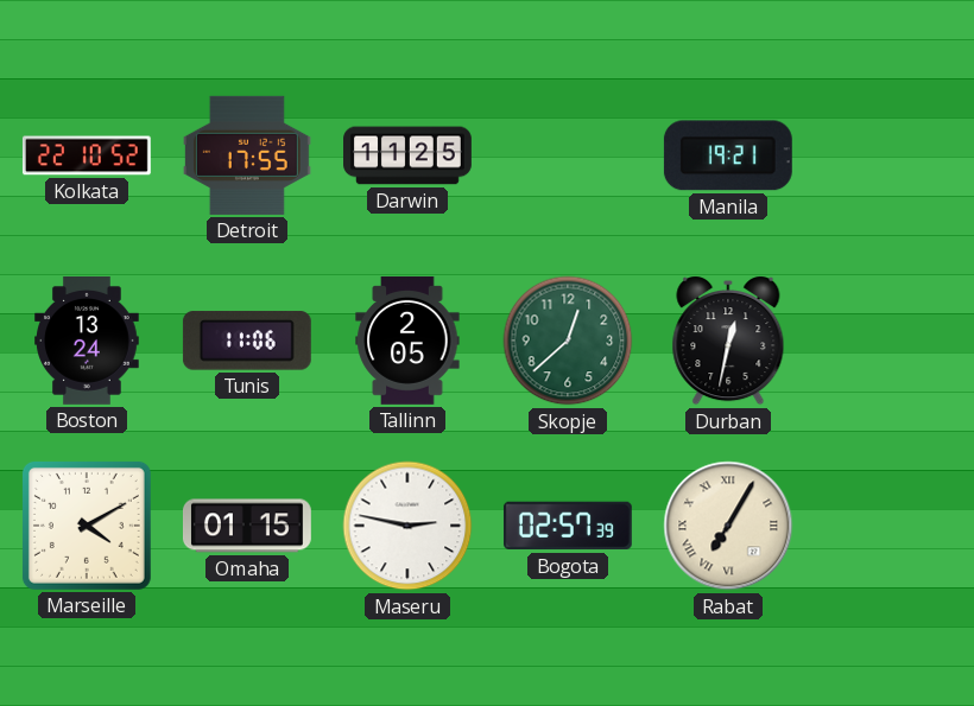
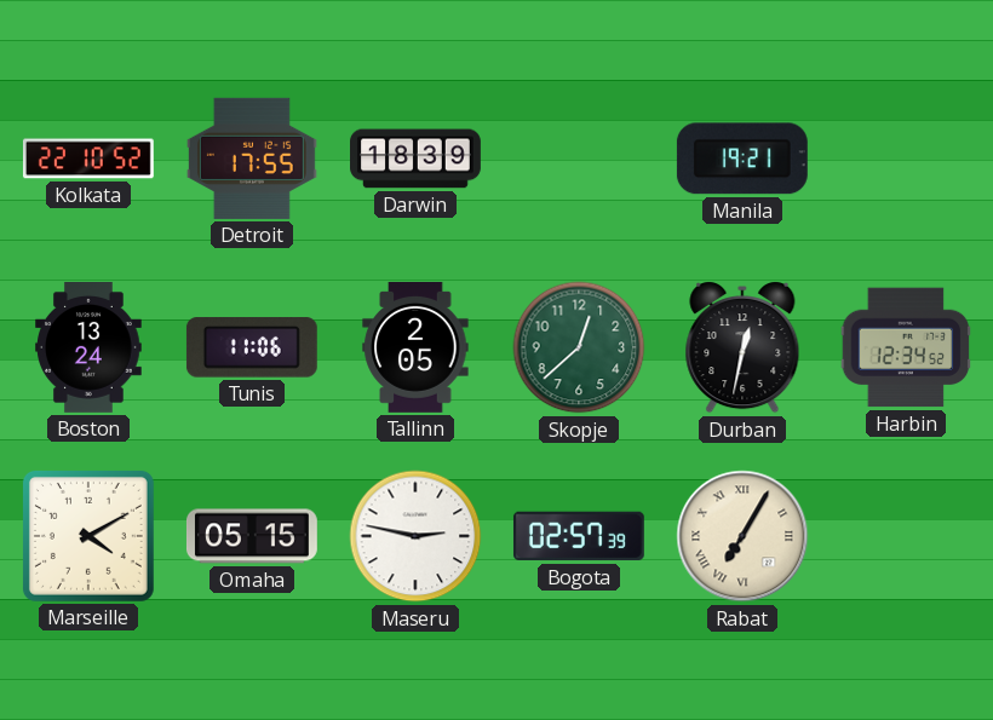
Darwin: 11:25 -> 18:39
Harbin: none -> 12:34
Omaha: 01:15 -> 05:15
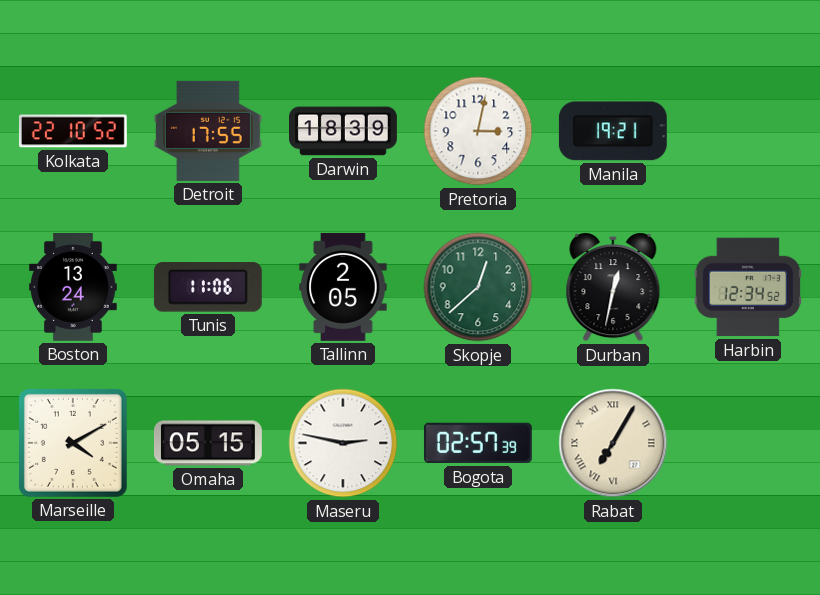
Pretoria: none -> 3:02
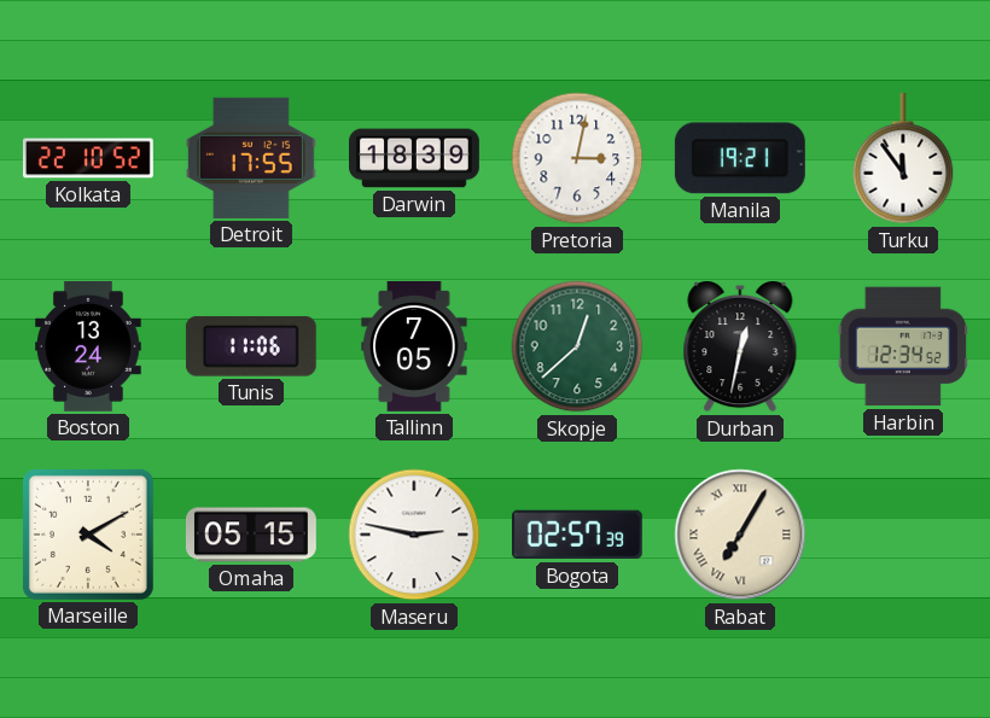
Turku: none -> 11:54
Tallinn: 2:05 -> 7:05
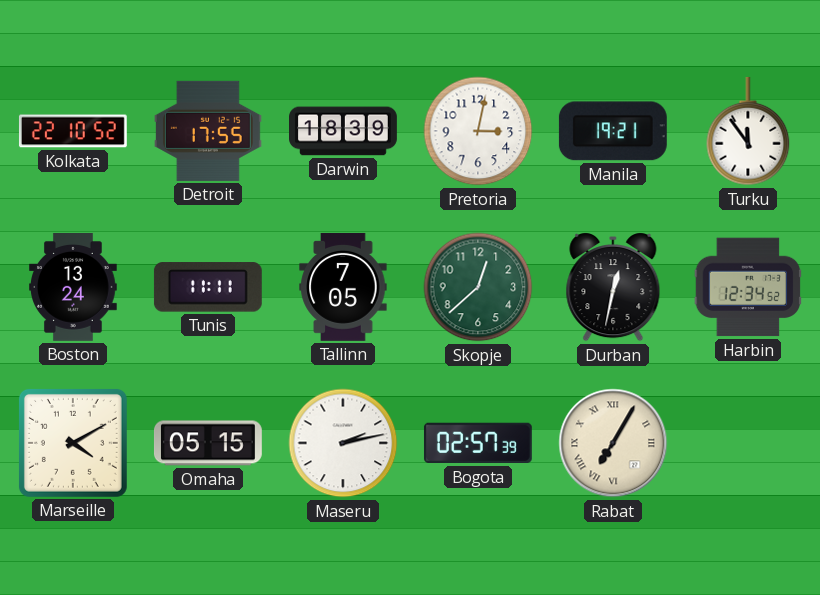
Tunis: 11:06 -> 11:11
Maseru: 2:47 -> 2:13
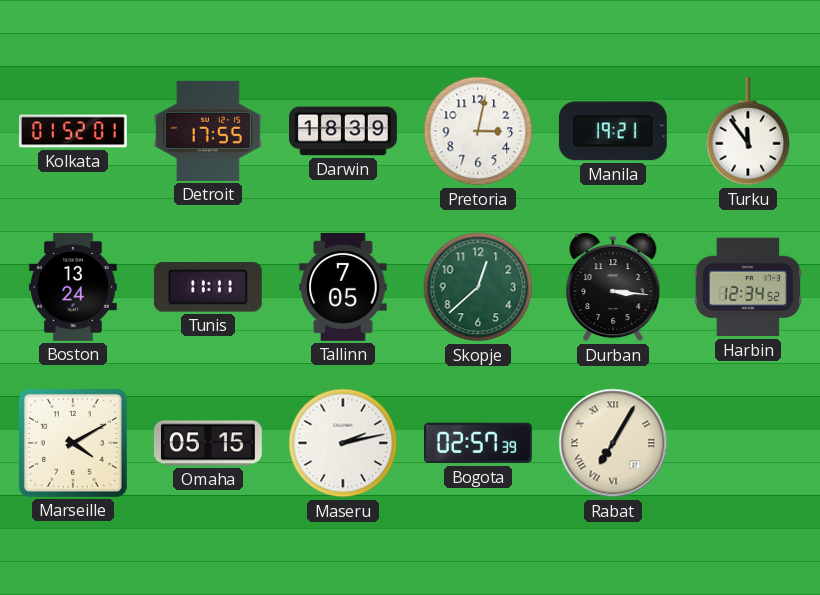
Kolkata: 22:10 -> 01:52
Durban: 12:32 -> 3:16
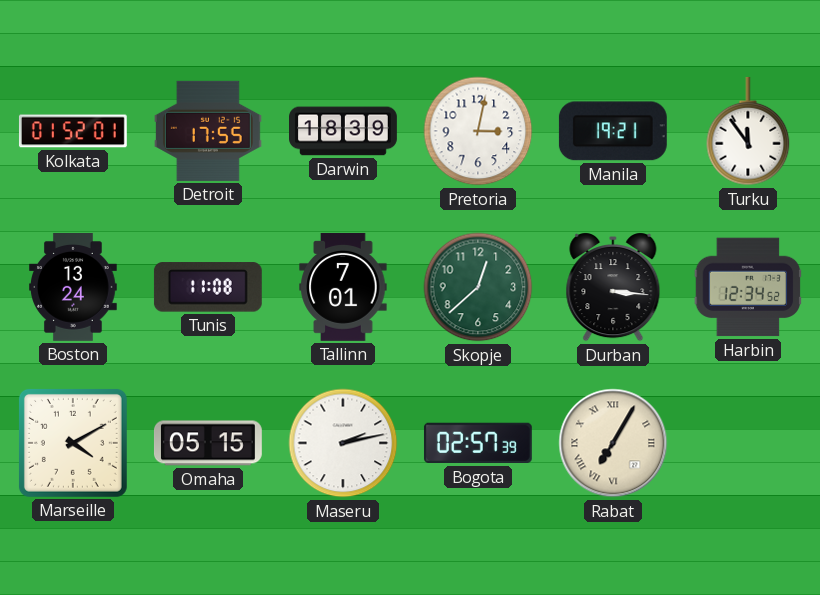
Tunis: 11:11 -> 11:08
Tallinn: 7:05 -> 7:01
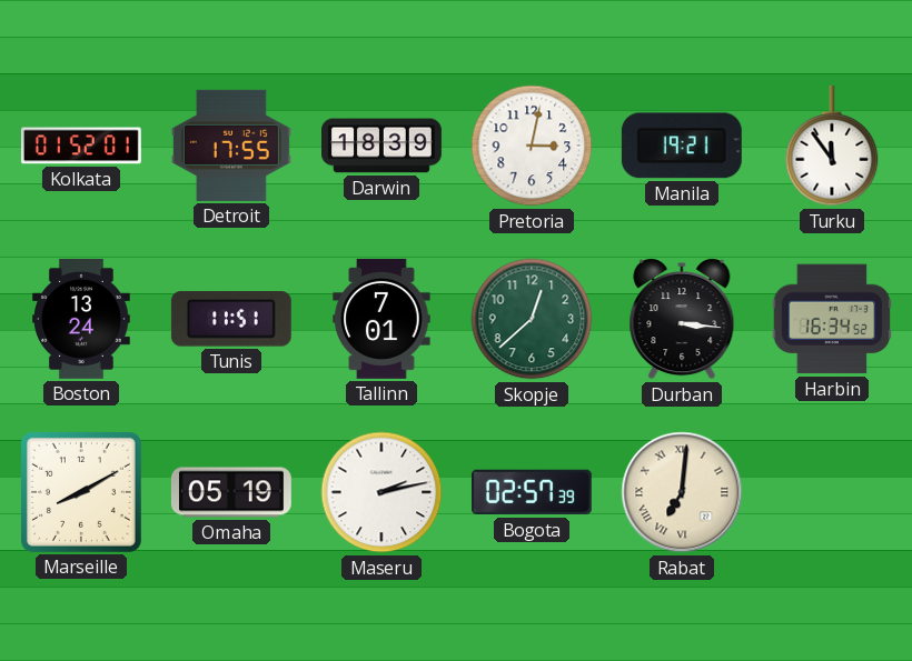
Tunis: 11:08 -> 11:51
Harbin: 12:34 -> 16:34
Marseille: 4:10 -> 8:10
Omaha: 05:15 -> 05:19
Rabat: 7:05 -> 7:01
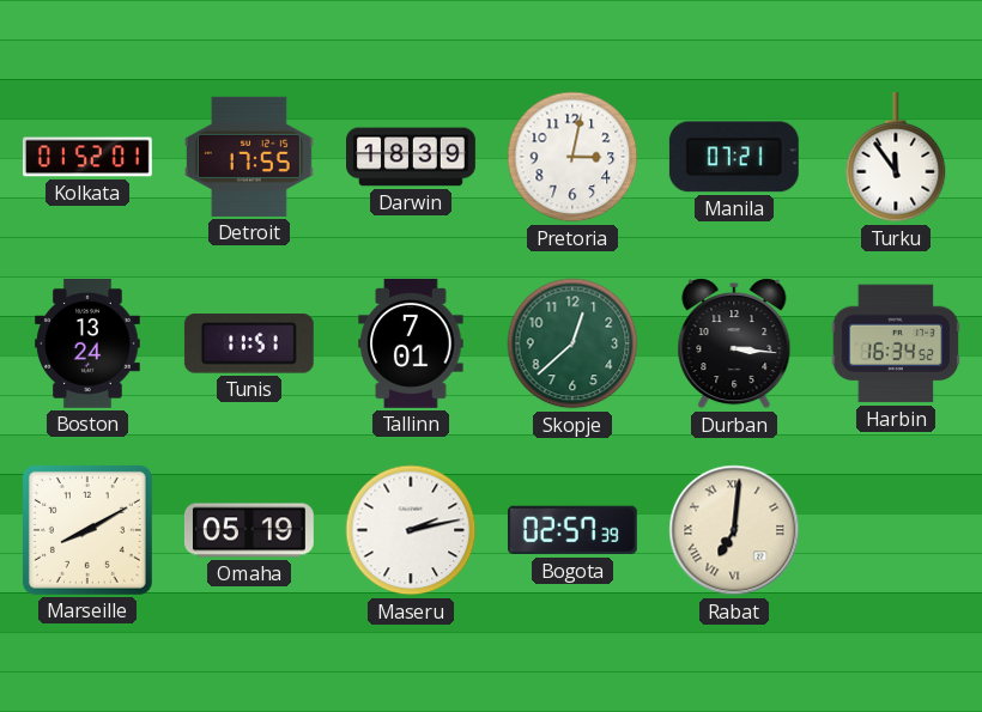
Manila: 19:21 -> 07:21
